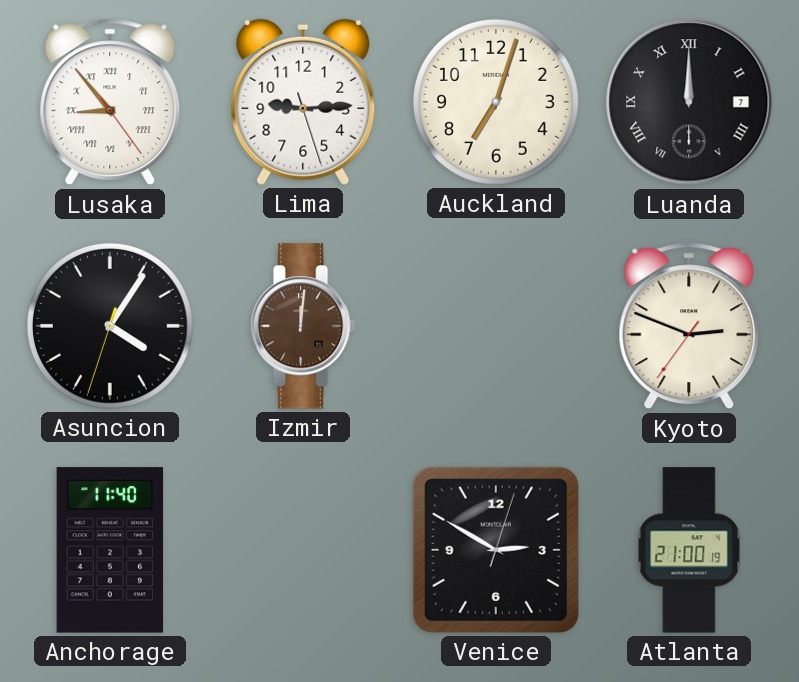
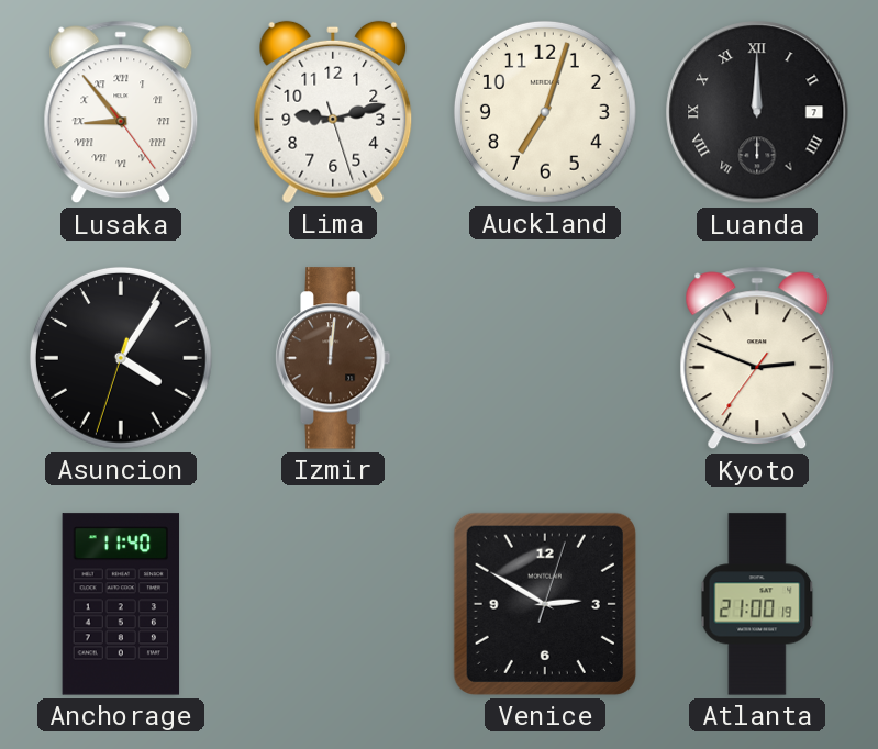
Lima: 9:14 -> 9:12
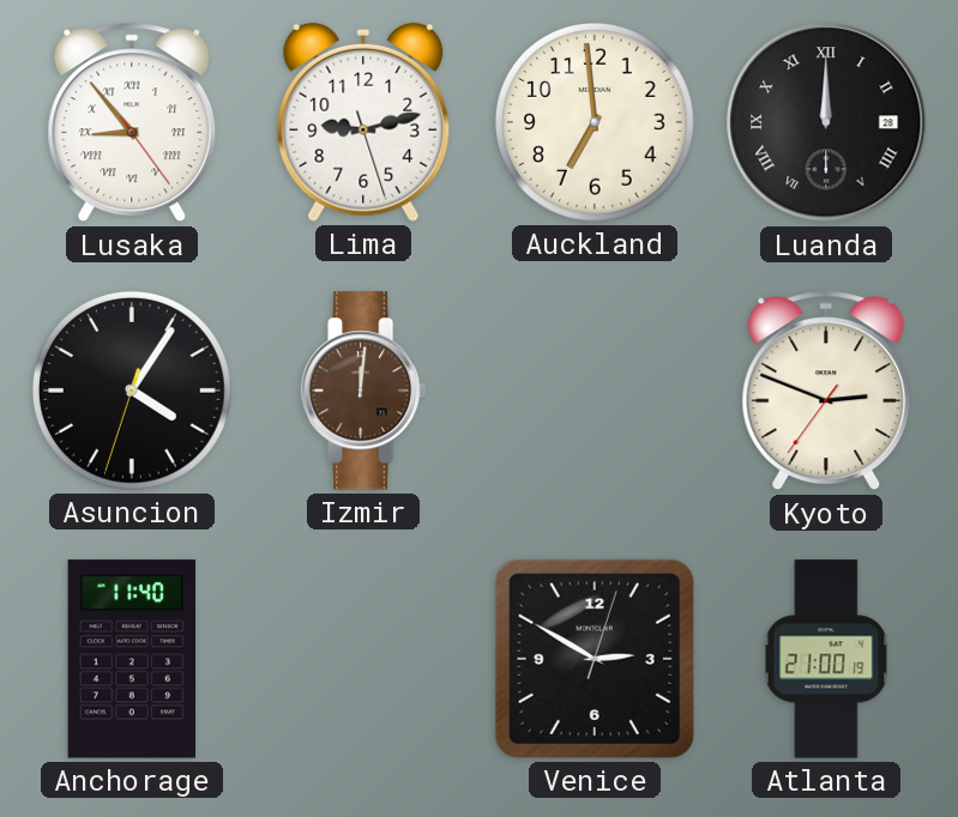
Auckland: 7:03 -> 6:59
Luanda date: 7 -> 28
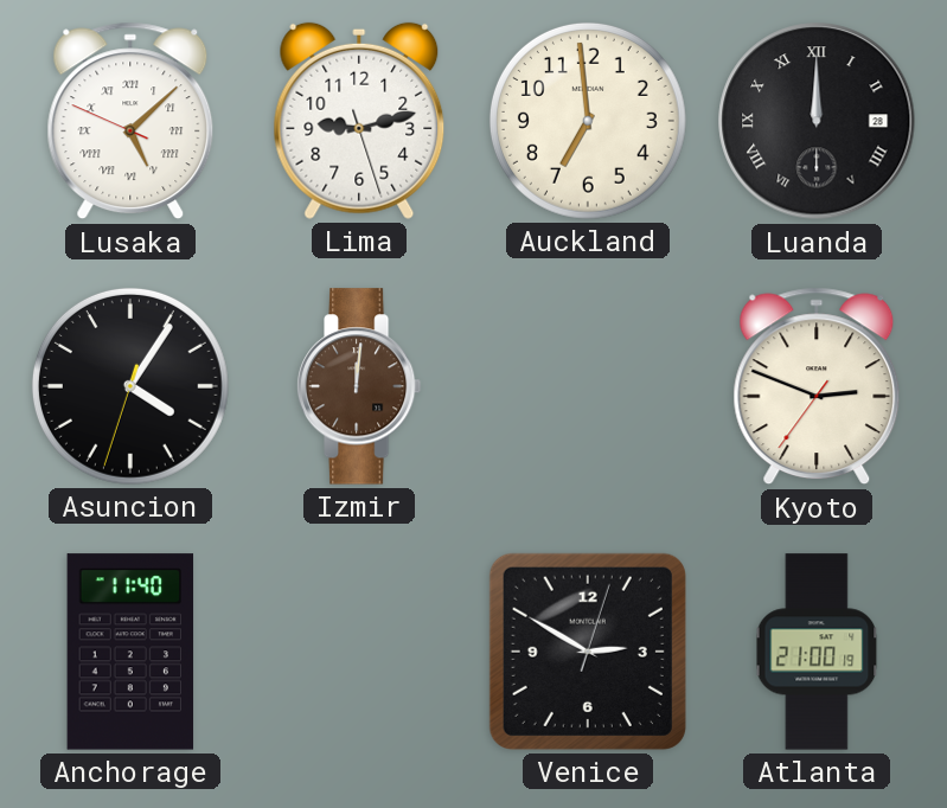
Lusaka: 8:53 -> 5:07
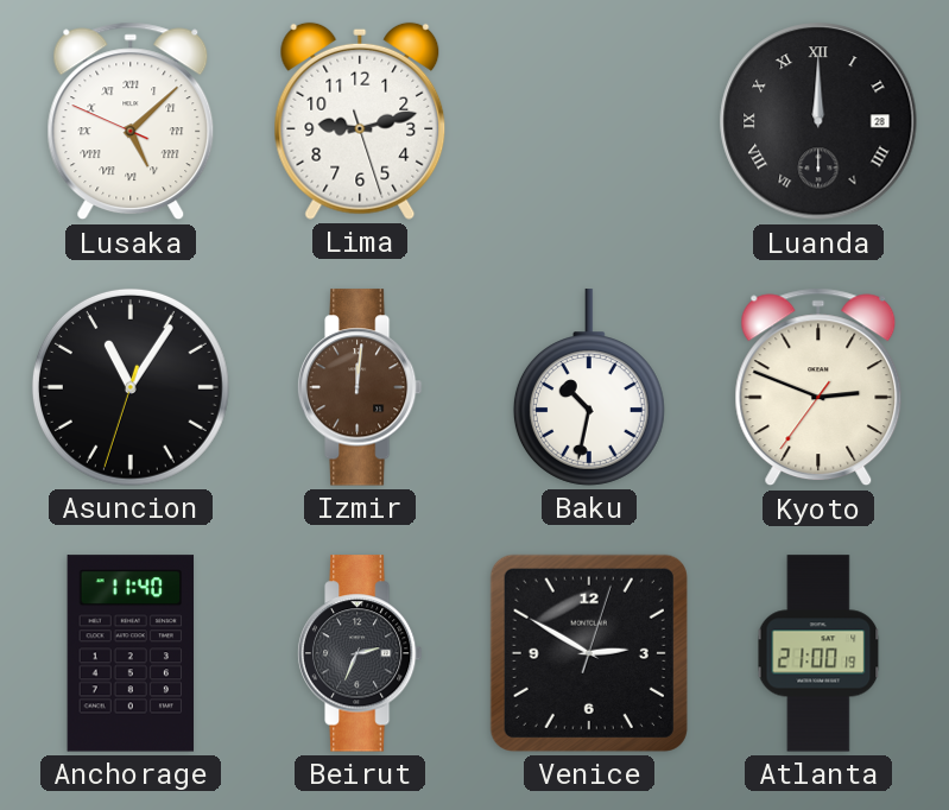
Auckland: 6:59 -> none
Asuncion: 4:05 -> 11:05
Baku: none -> 10:32
Beirut: none -> 2:34
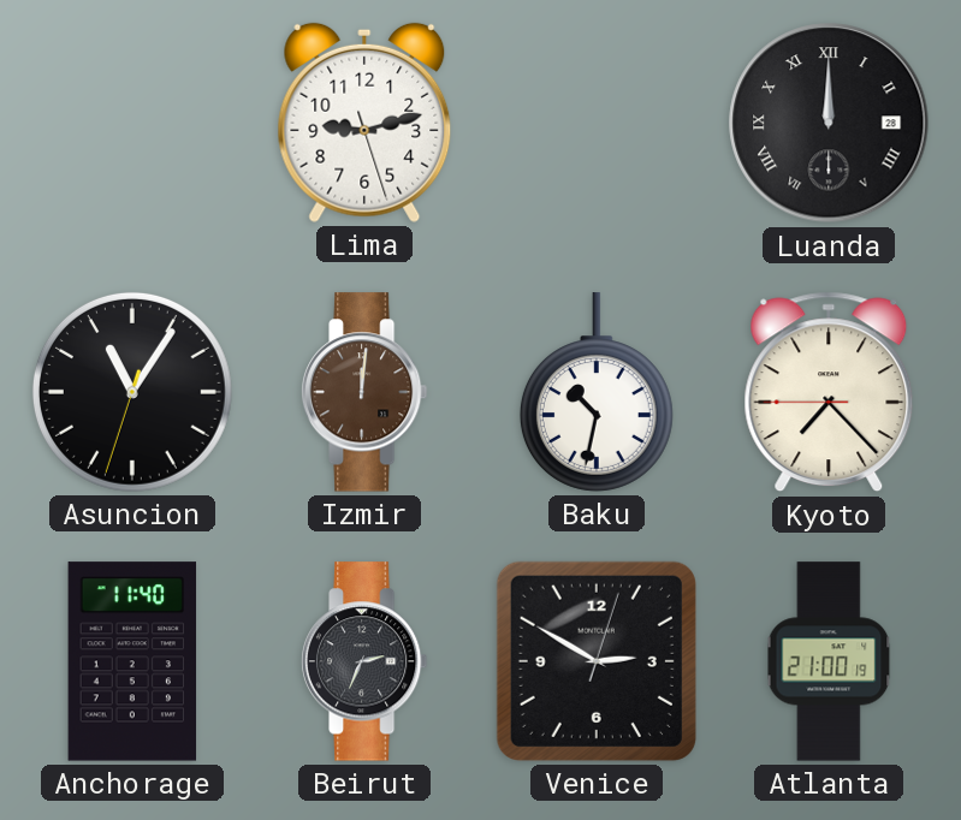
Lusaka: 5:07 -> none
Kyoto: 2:48 -> 7:22
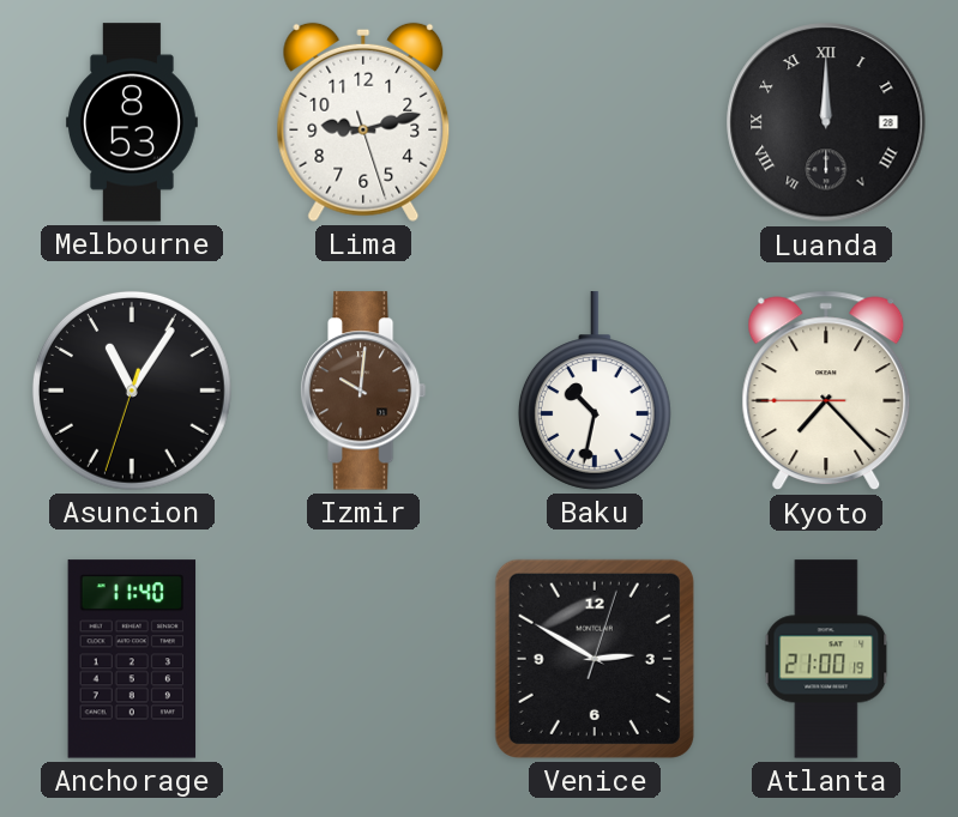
Melbourne: none -> 8:53
Izmir: 12:01 -> 10:01
Beirut: 2:34 -> none
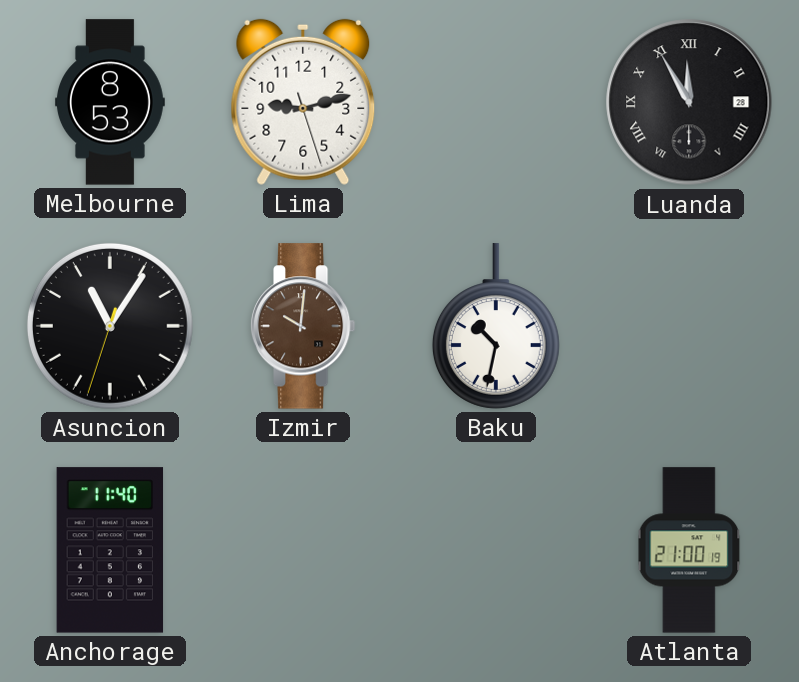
Luanda: 12:00 -> 11:55
Kyoto: 7:22 -> none
Venice: 2:50 -> none
